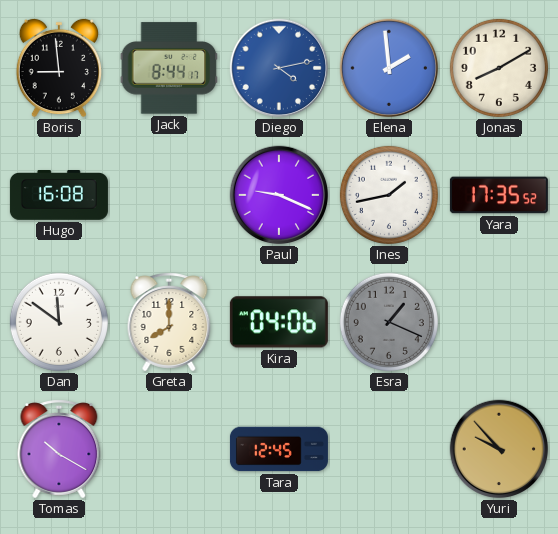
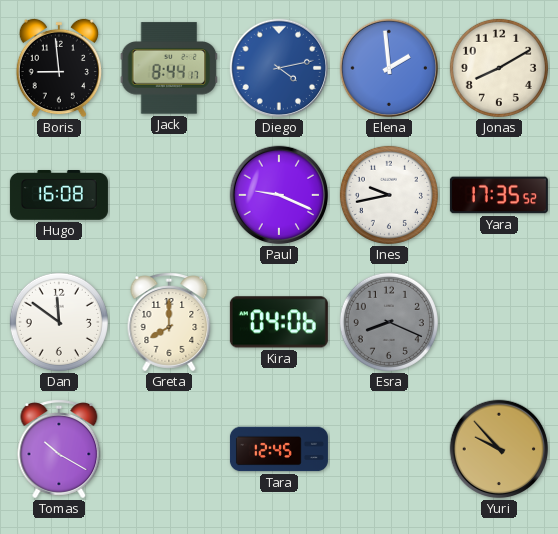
Ines: 1:43 -> 9:43
Esra: 1:19 -> 8:19
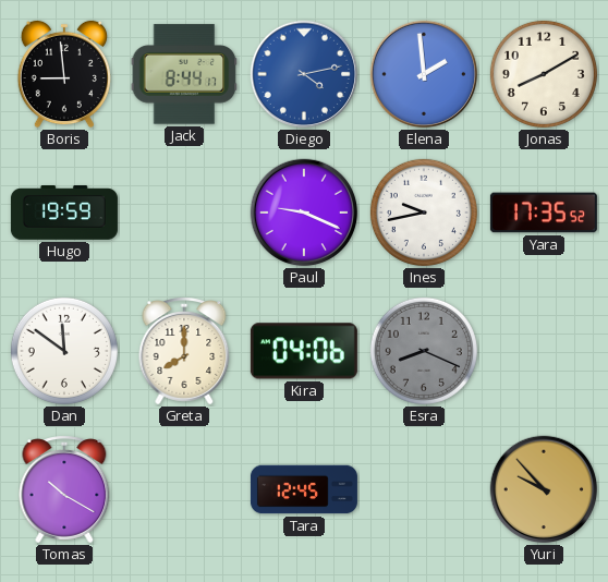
Hugo: 16:08 -> 19:59
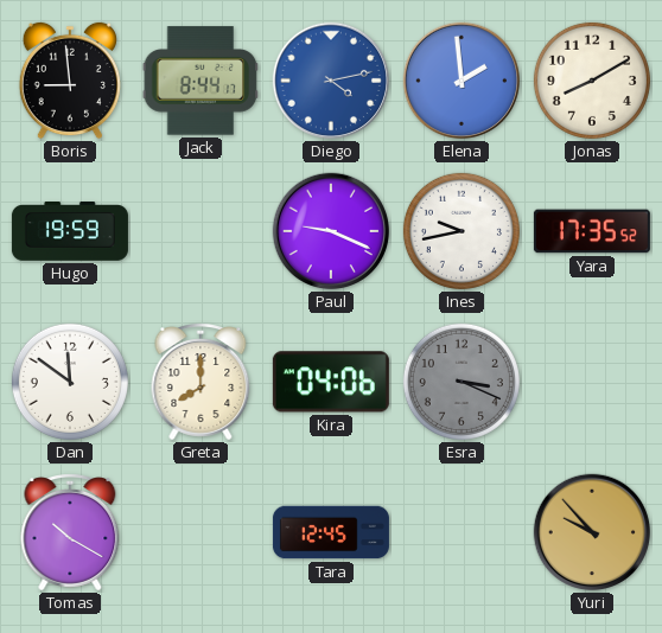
Esra: 8:19 -> 3:19
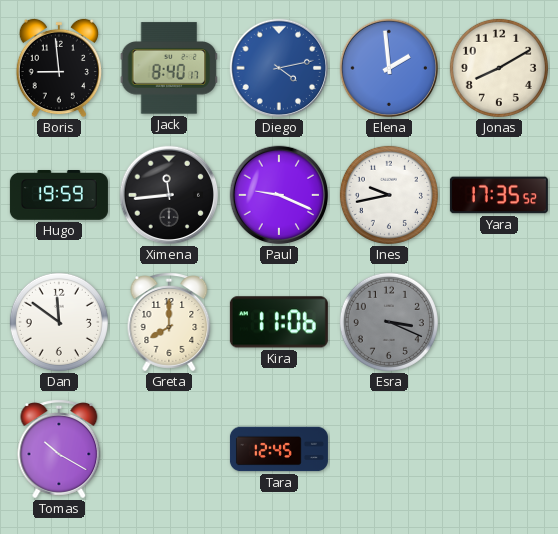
Jack: 8:44 -> 8:40
Ximena: none -> 11:44
Kira: 04:06 -> 11:06
Yuri: 9:53 -> none
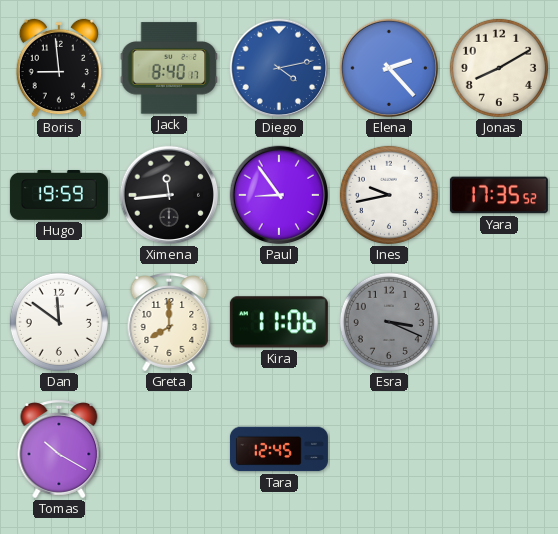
Elena: 1:59 -> 2:23
Paul: 9:19 -> 8:54
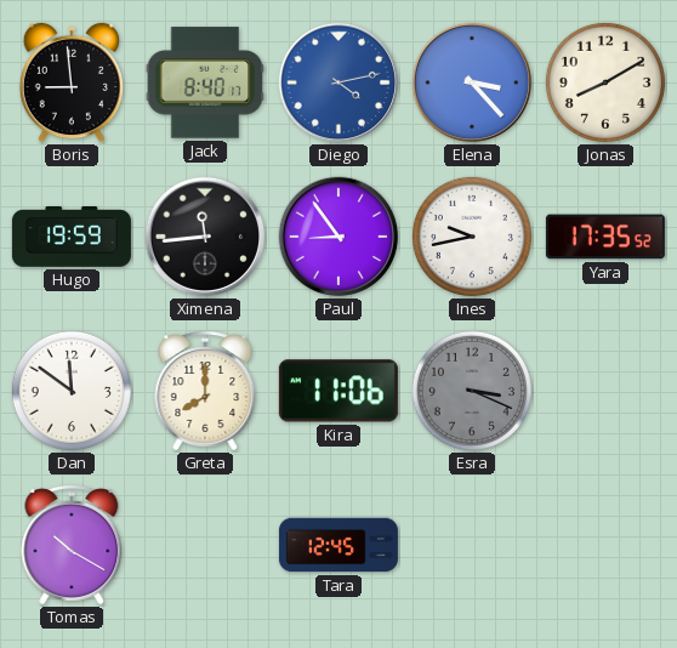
Elena: 2:23 -> 3:23
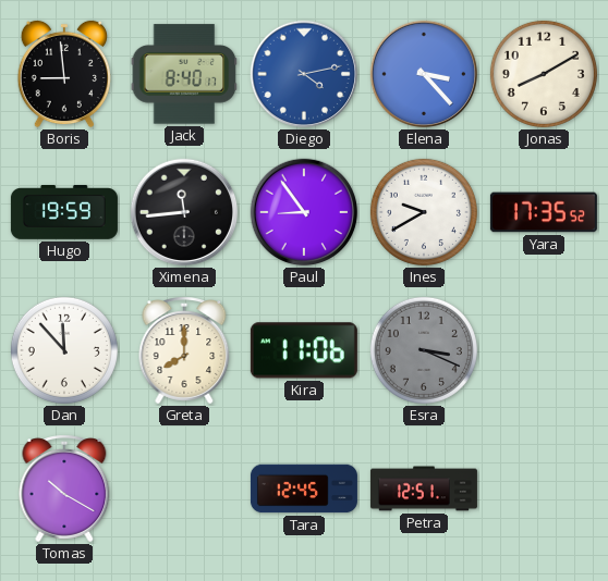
Ines: 9:43 -> 9:40
Dan: 11:51 -> 11:53
Petra: none -> 12:51
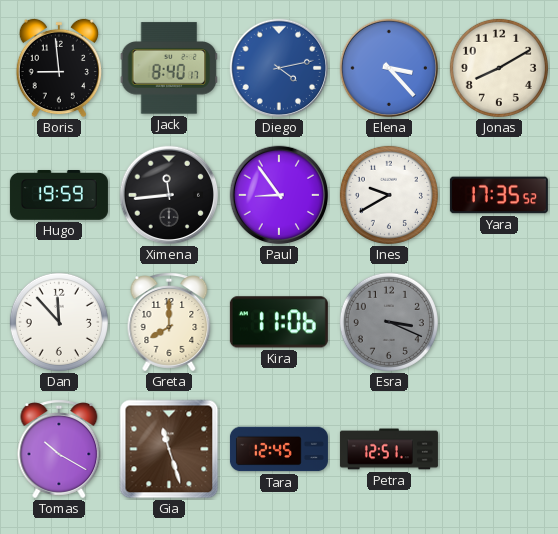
Gia: none -> 11:27
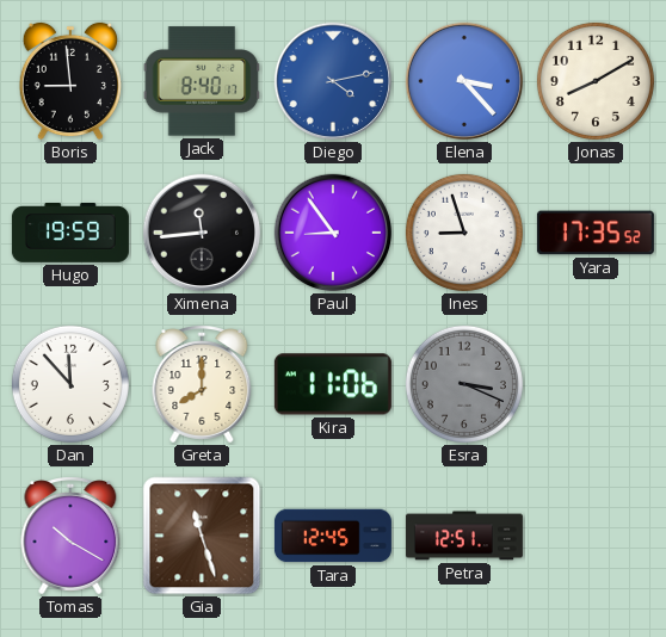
Ines: 9:40 -> 8:57
